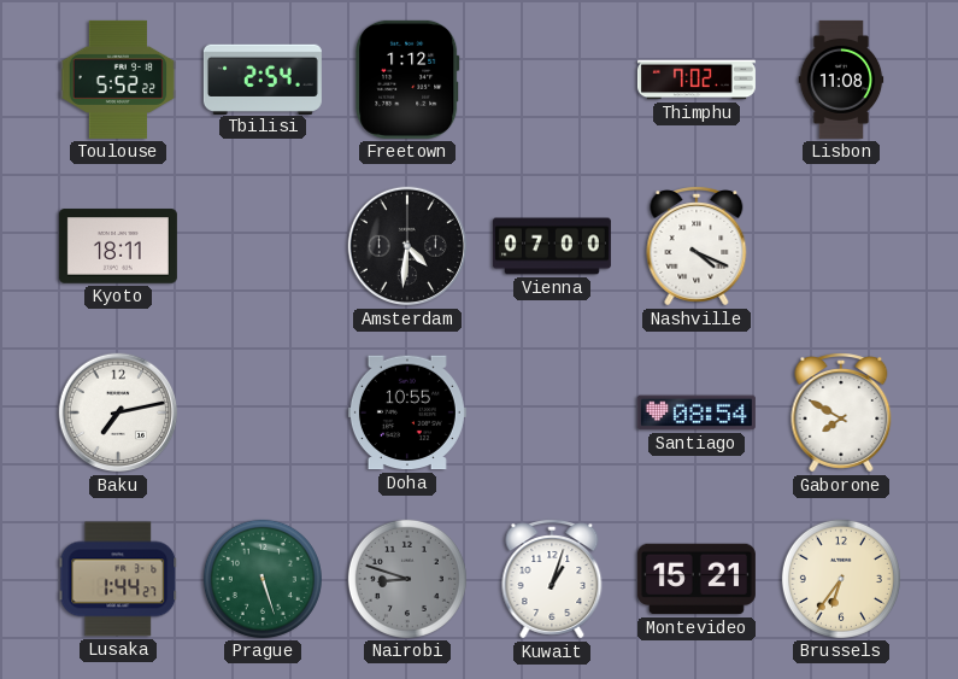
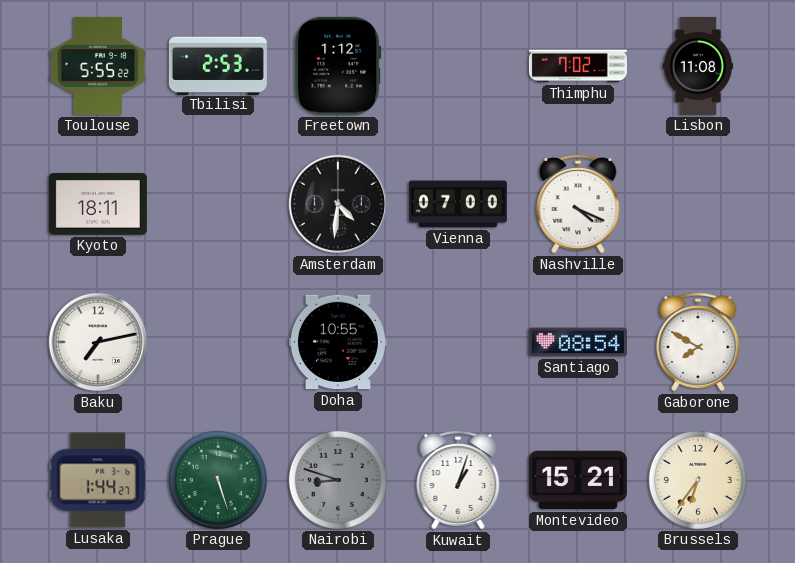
Toulouse: 5:52 -> 5:55
Tbilisi: 2:54 -> 2:53
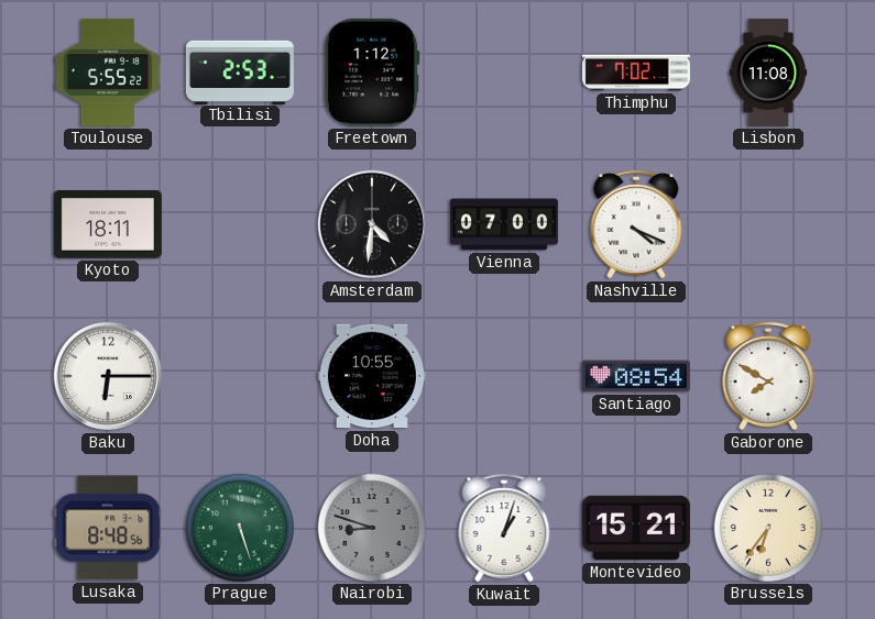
Baku: 7:13 -> 6:15
Lusaka: 1:44 -> 8:48
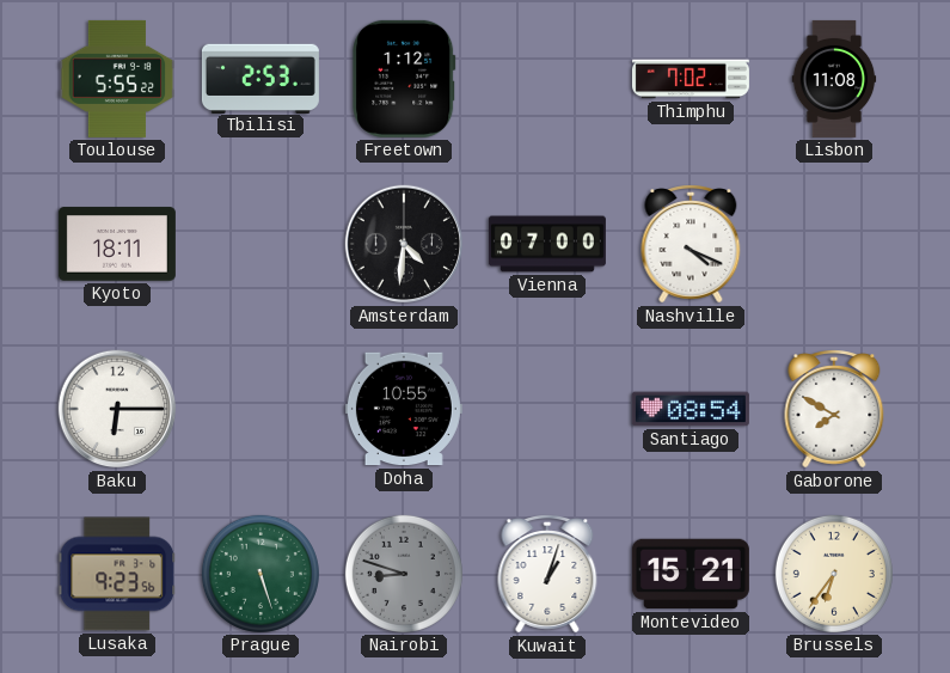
Lusaka: 8:48 -> 9:23
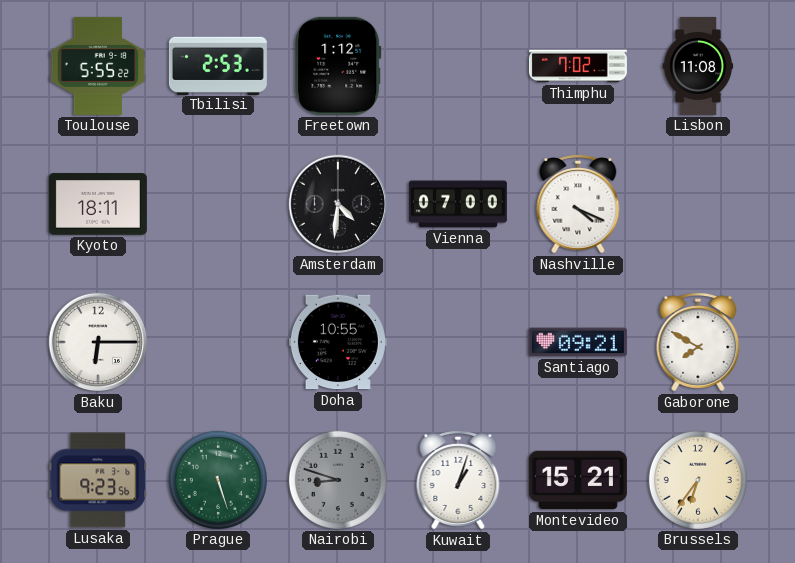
Santiago: 08:54 -> 09:21
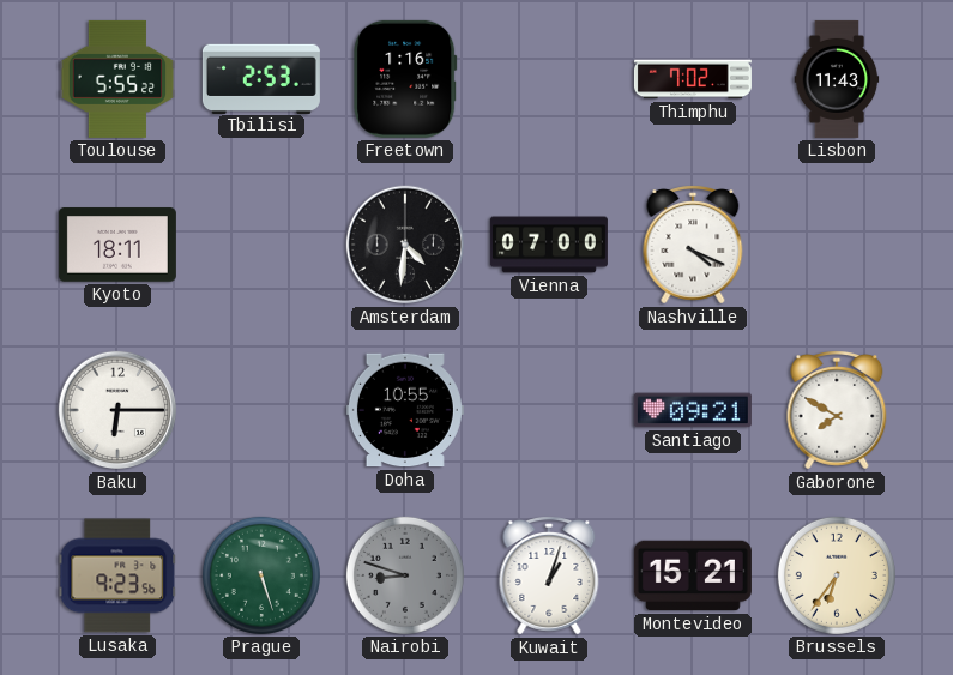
Freetown: 1:12 -> 1:16
Lisbon: 11:08 -> 11:43
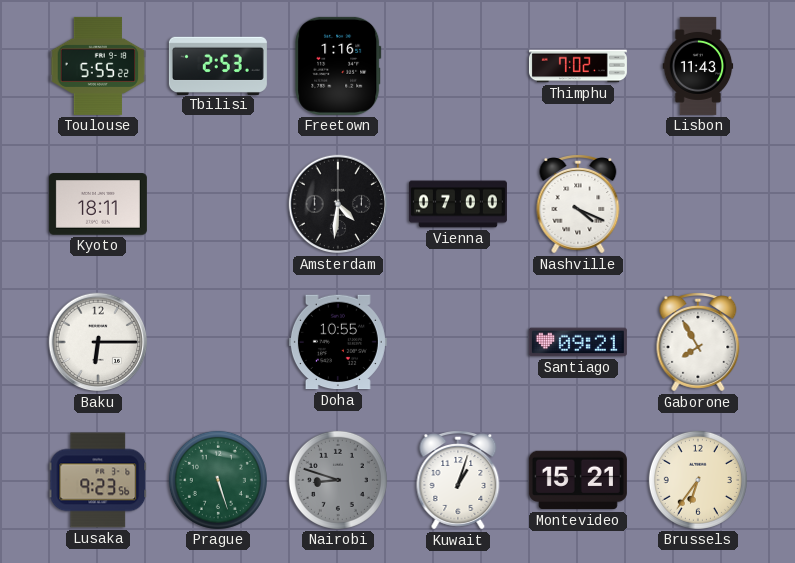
Gaborone: 7:50 -> 7:55
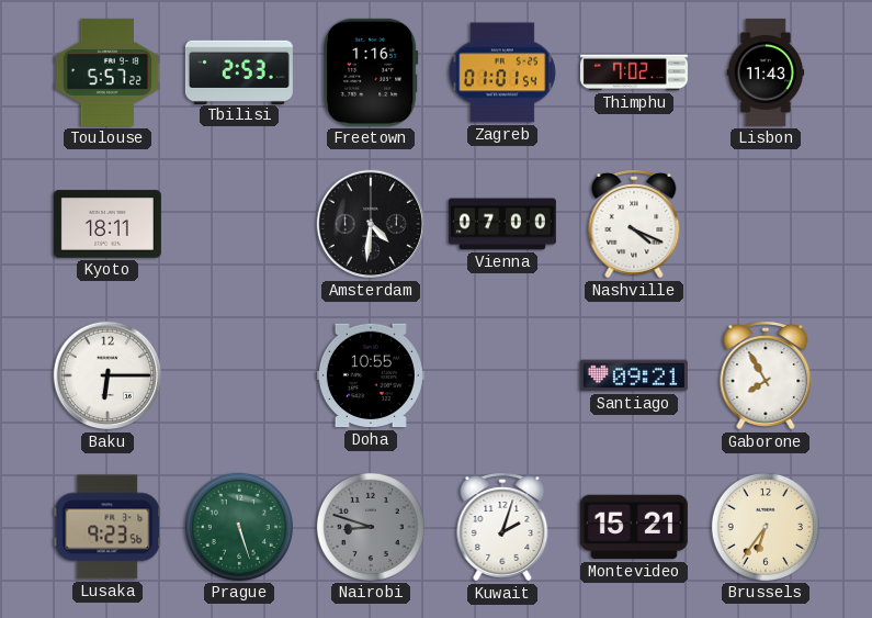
Toulouse: 5:55 -> 5:57
Zagreb: none -> 01:01
Kuwait: 1:03 -> 2:03
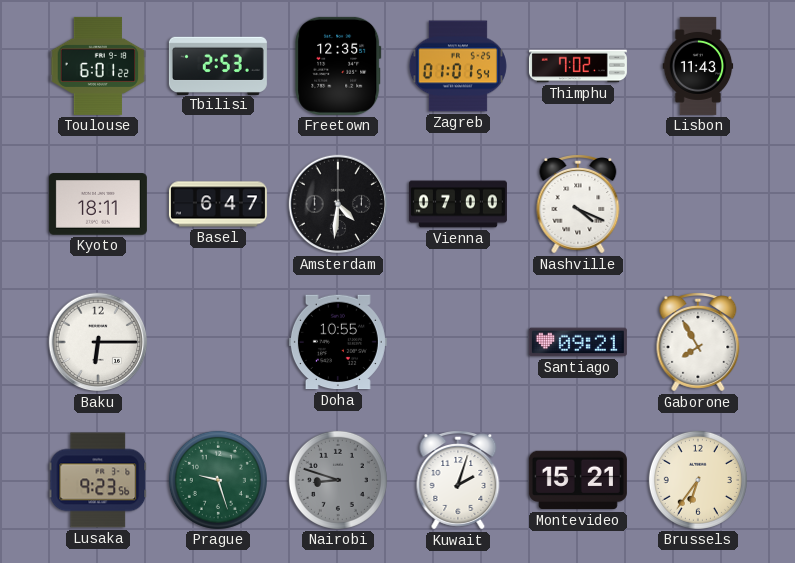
Toulouse: 5:57 -> 6:01
Freetown: 1:16 -> 12:35
Basel: none -> 6:47
Prague: 5:27 -> 9:27
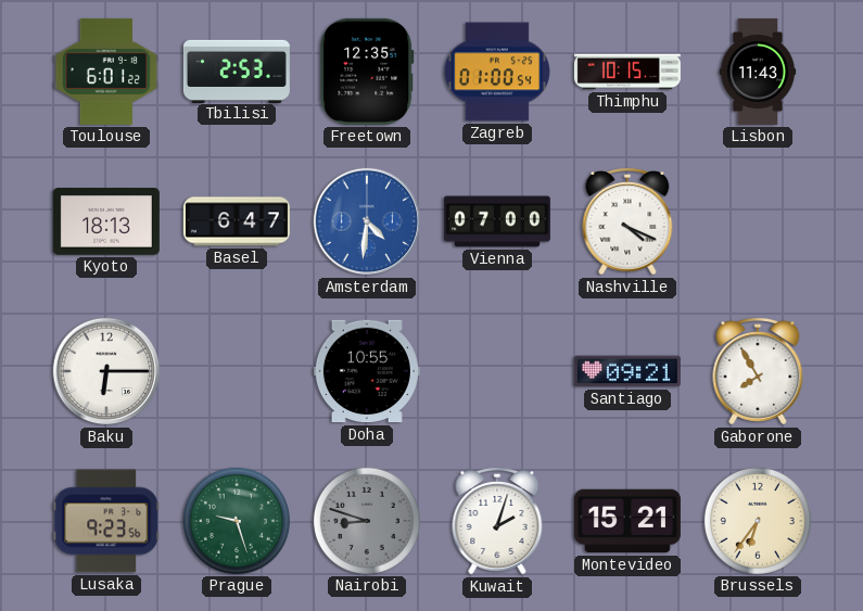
Zagreb: 01:01 -> 01:00
Thimphu: 7:02 -> 10:15
Kyoto: 18:11 -> 18:13
Amsterdam dial: black -> blue
